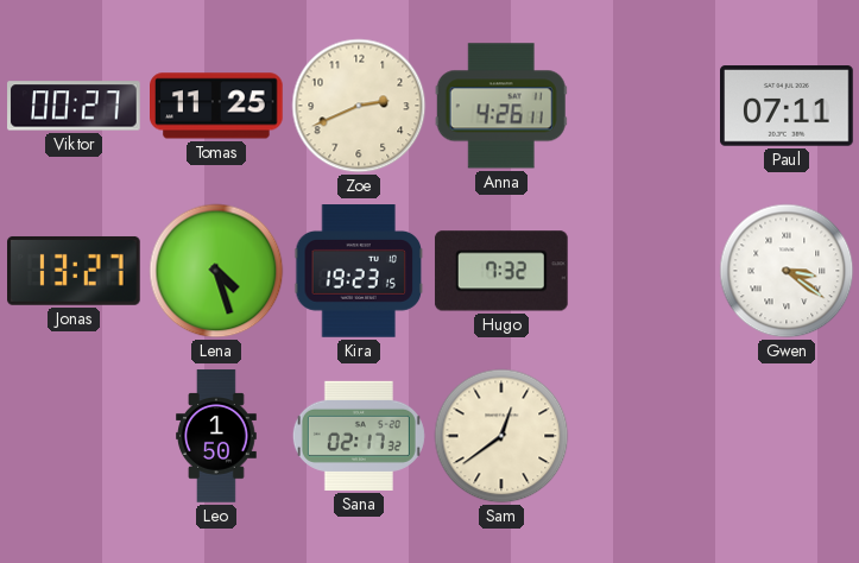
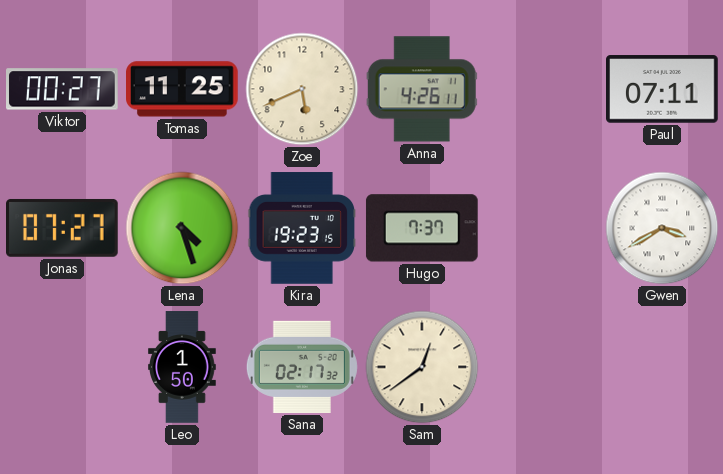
Zoe: 2:41 -> 5:41
Jonas: 13:27 -> 07:27
Hugo: 7:32 -> 7:37
Gwen: 3:21 -> 3:40
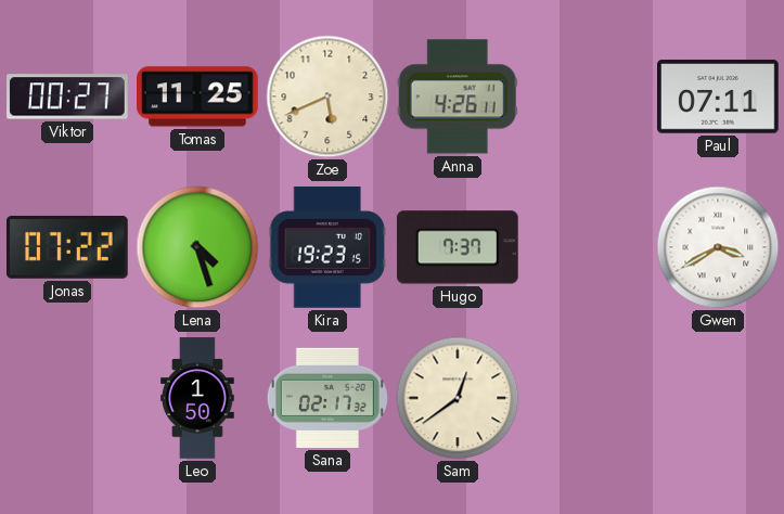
Jonas: 07:27 -> 07:22
